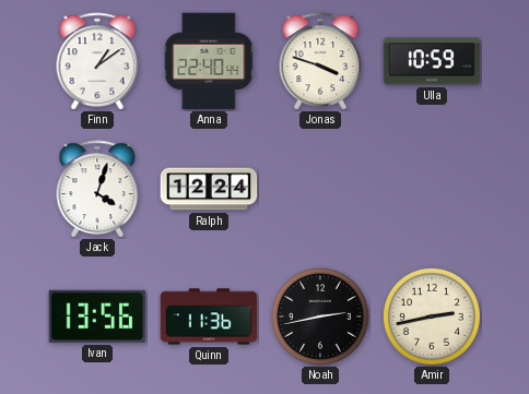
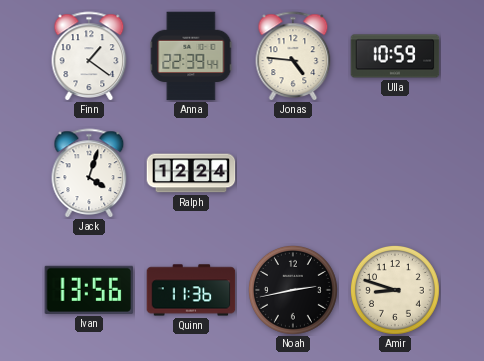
Finn: 1:09 -> 1:21
Anna: 22:40 -> 22:39
Jonas: 3:48 -> 4:46
Amir: 2:43 -> 8:48
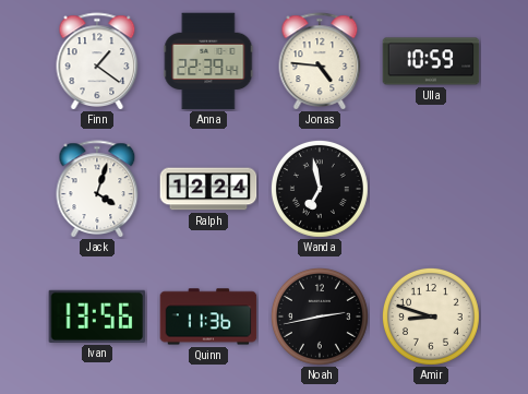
Wanda: none -> 6:58
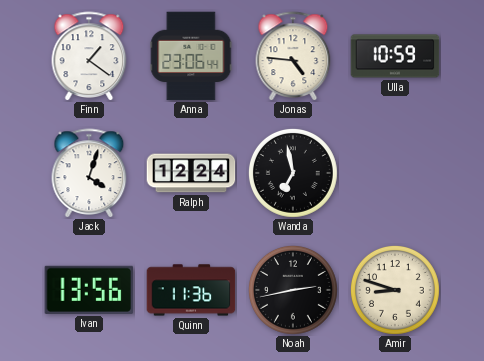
Anna: 22:39 -> 23:06
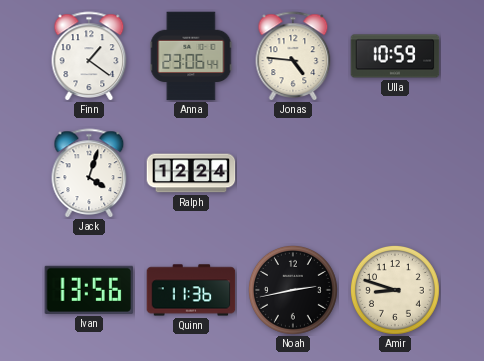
Wanda: 6:58 -> none
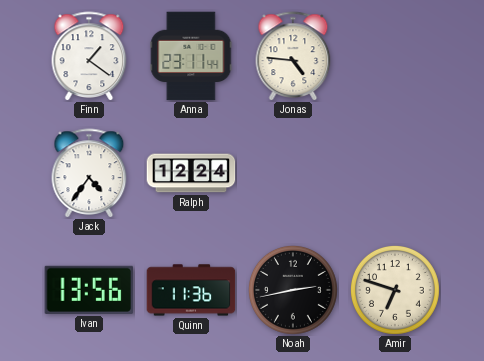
Anna: 23:06 -> 23:11
Ulla: 10:59 -> none
Jack: 4:03 -> 4:36
Amir: 8:48 -> 6:48
